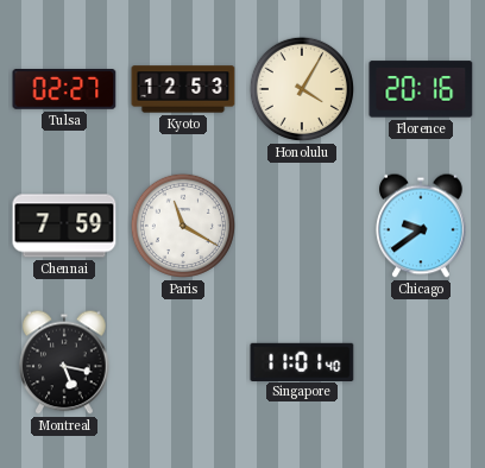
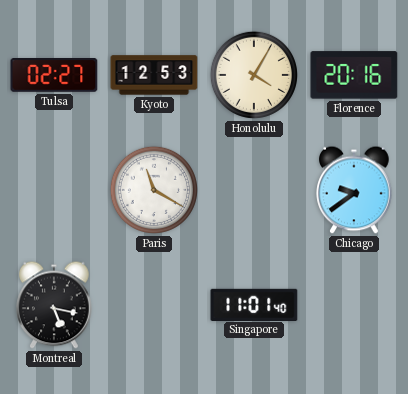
Chennai: 7:59 -> none
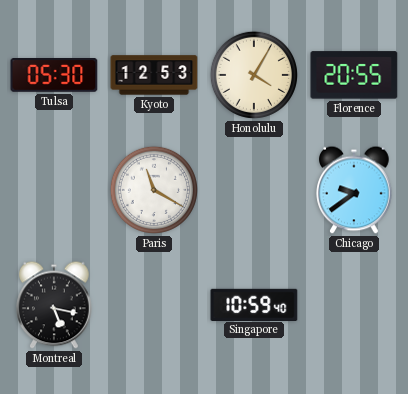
Tulsa: 02:27 -> 05:30
Florence: 20:16 -> 20:55
Singapore: 11:01 -> 10:59
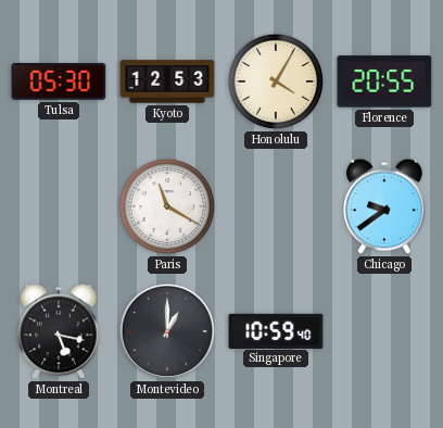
Montevideo: none -> 1:00
